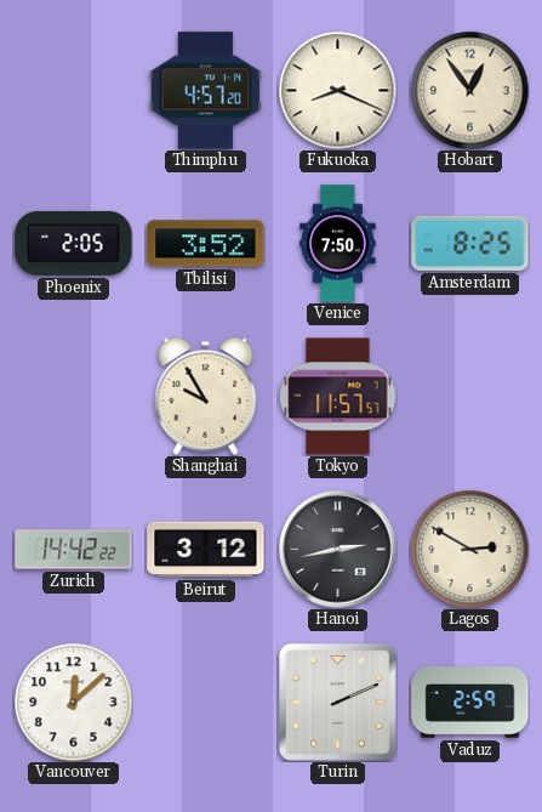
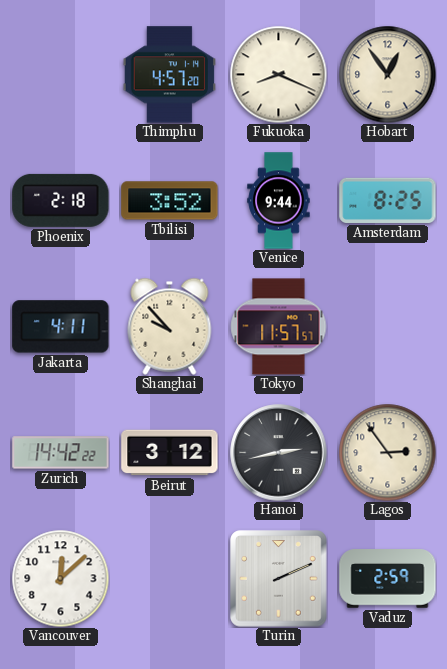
Phoenix: 2:05 -> 2:18
Venice: 7:50 -> 9:44
Jakarta: none -> 4:11
Shanghai: 9:55 -> 9:53
Lagos: 2:50 -> 2:54
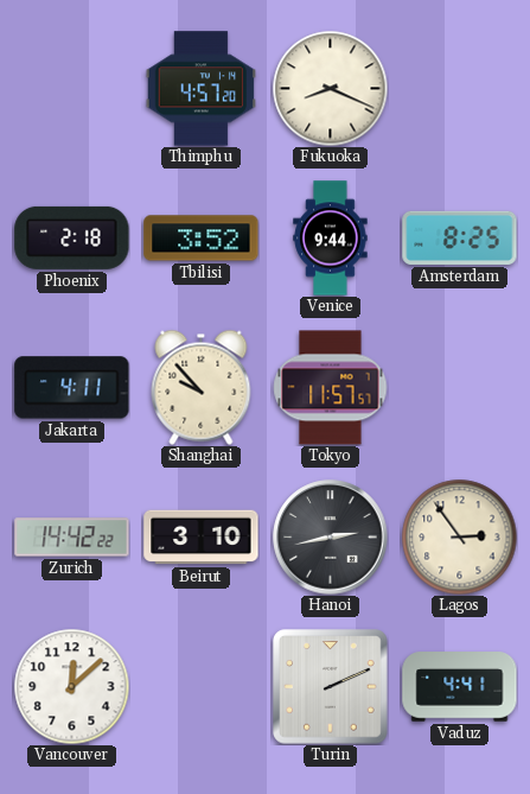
Hobart: 12:54 -> none
Beirut: 3:12 -> 3:10
Vaduz: 2:59 -> 4:41
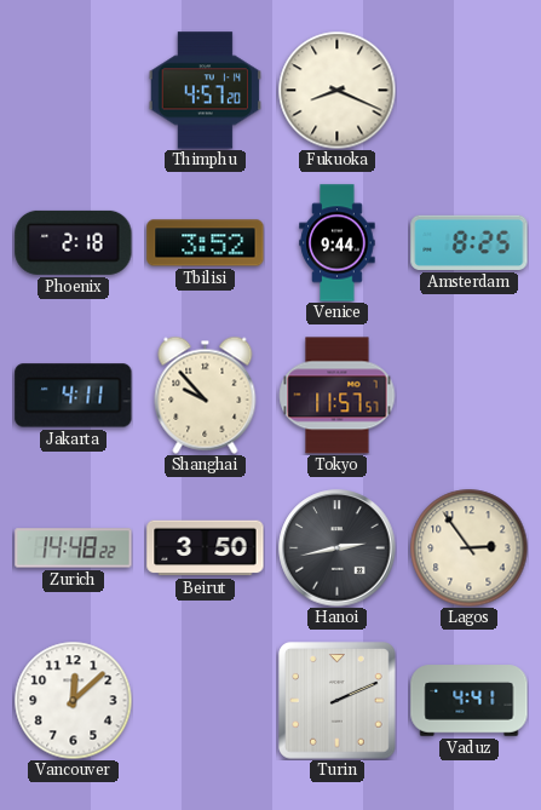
Zurich: 14:42 -> 14:48
Beirut: 3:10 -> 3:50
